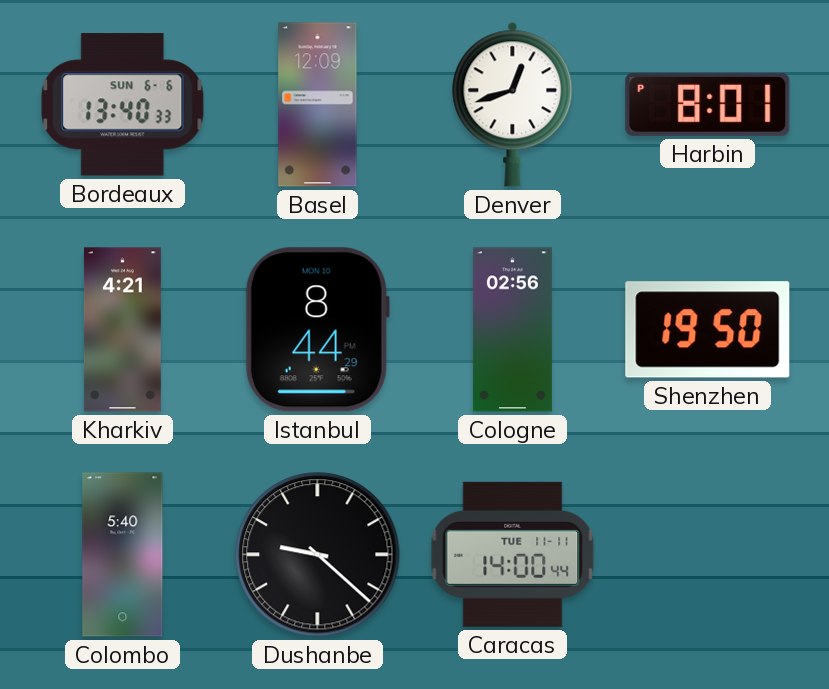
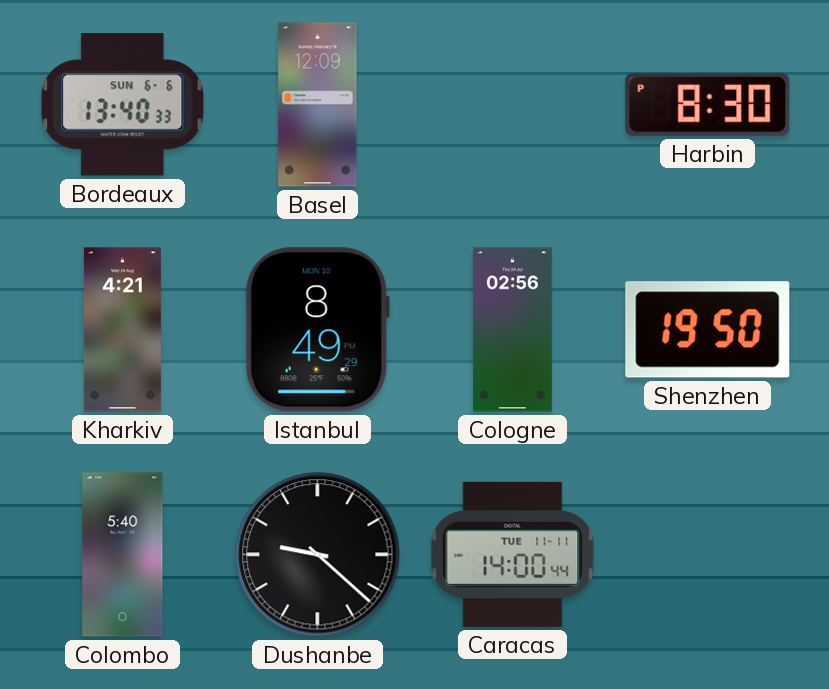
Denver: 12:42 -> none
Harbin: 8:01 -> 8:30
Istanbul: 8:44 -> 8:49
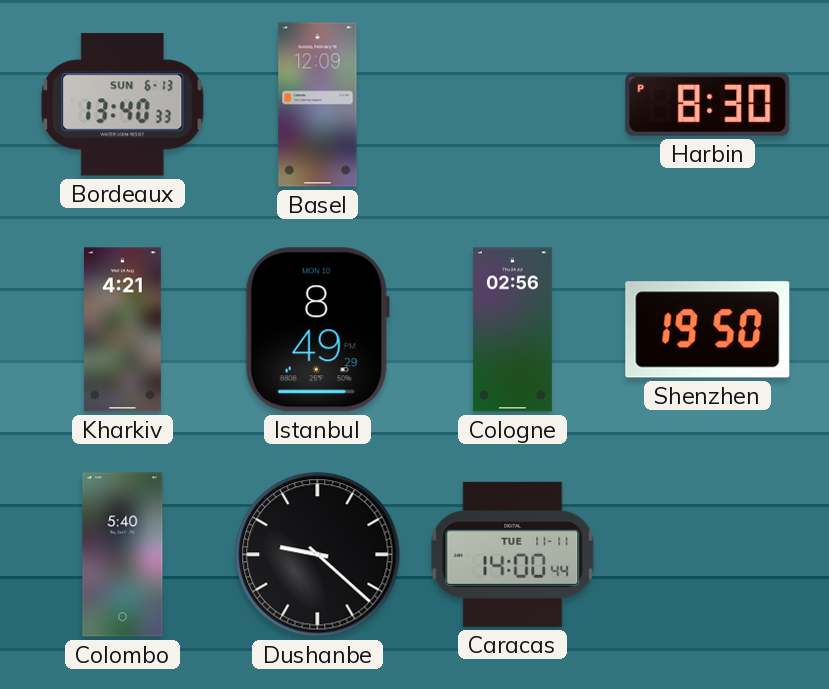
Bordeaux date: SUN 6-6 -> SUN 6-13
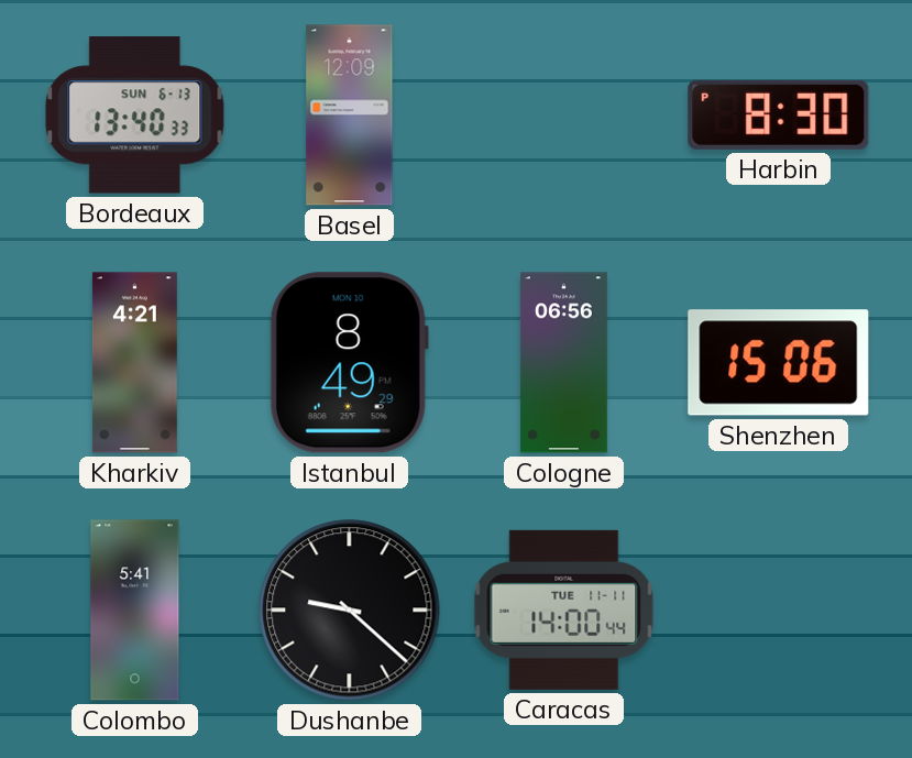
Cologne: 02:56 -> 06:56
Shenzhen: 19:50 -> 15:06
Colombo: 5:40 -> 5:41
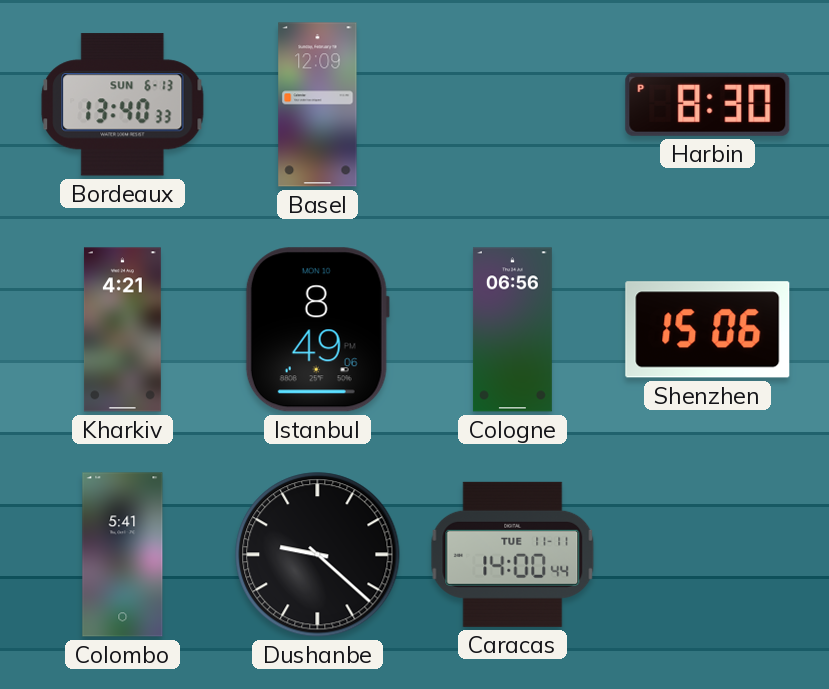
Istanbul: 8:49:29 -> 8:49:06
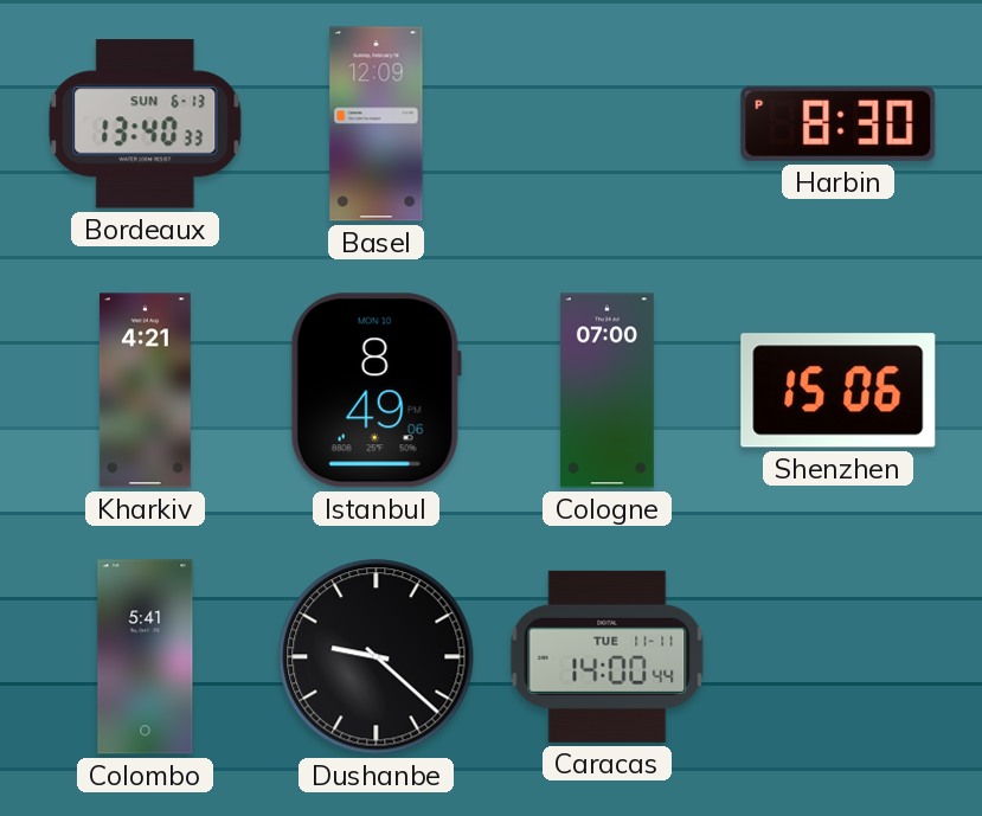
Cologne: 06:56 -> 07:00
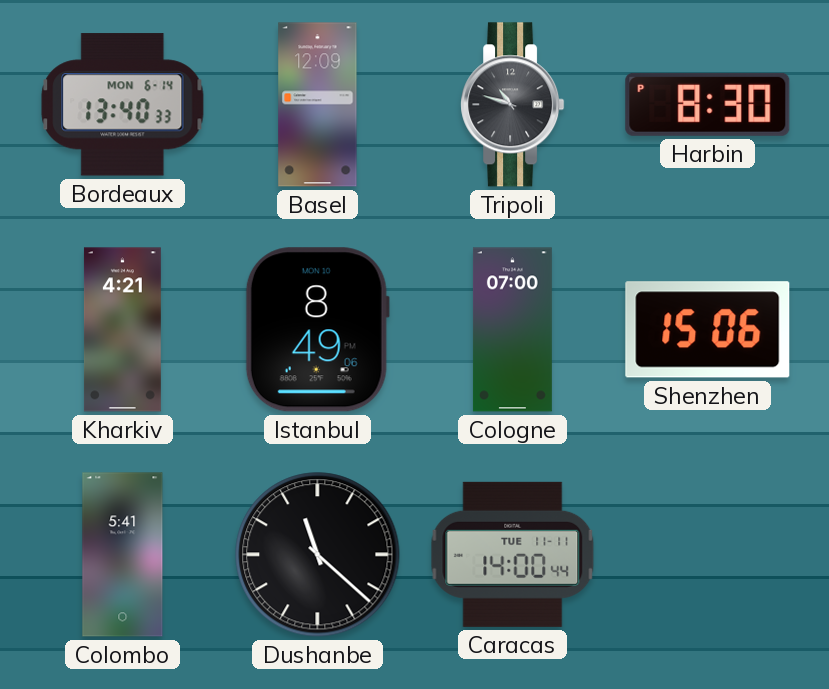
Bordeaux date: SUN 6-13 -> MON 6-14
Tripoli: none -> 10:48
Dushanbe: 9:22 -> 11:22
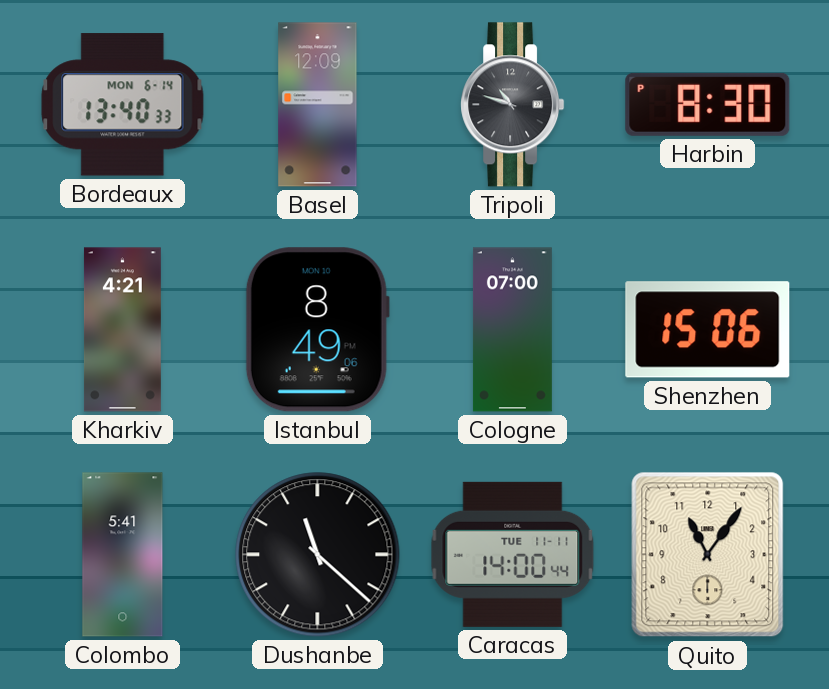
Quito: none -> 11:06
